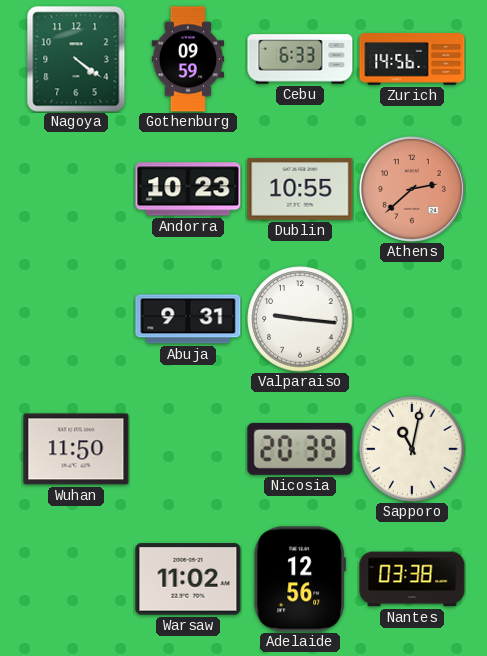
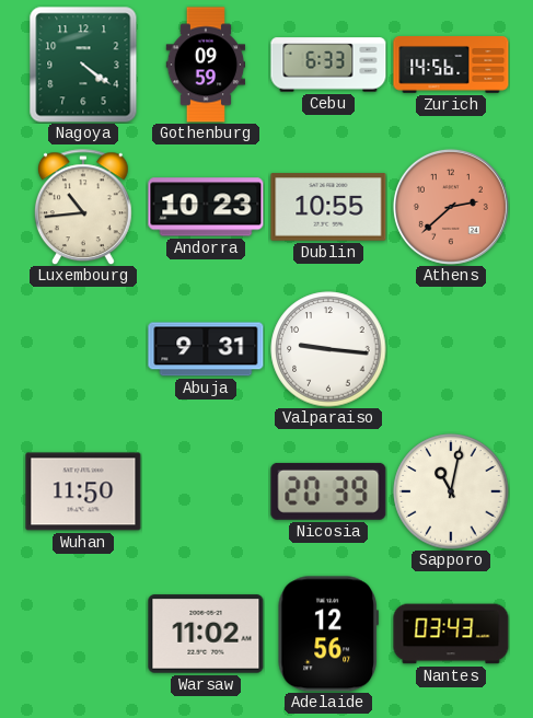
Luxembourg: none -> 10:44
Nantes: 03:38 -> 03:43
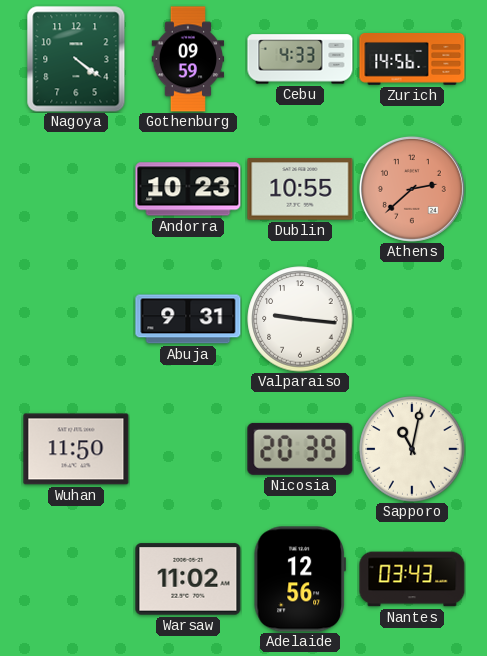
Cebu: 6:33 -> 4:33
Luxembourg: 10:44 -> none
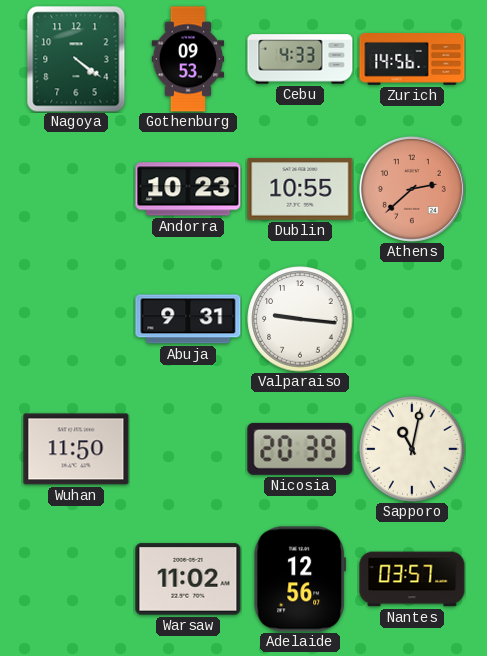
Gothenburg: 09:59 -> 09:53
Nantes: 03:43 -> 03:57
